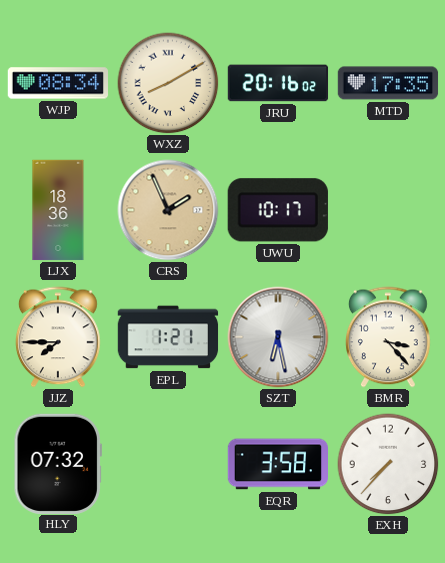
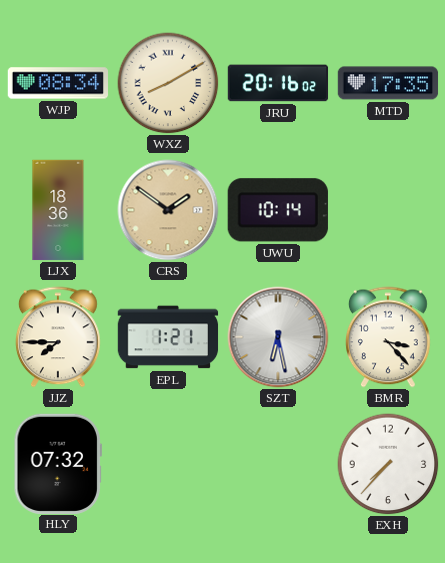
CRS: 1:56 -> 1:51
UWU: 10:17 -> 10:14
EQR: 3:58 -> none
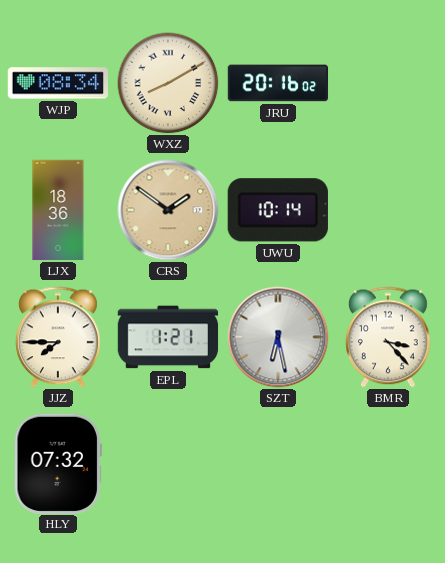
MTD: 17:35 -> none
EXH: 7:37 -> none
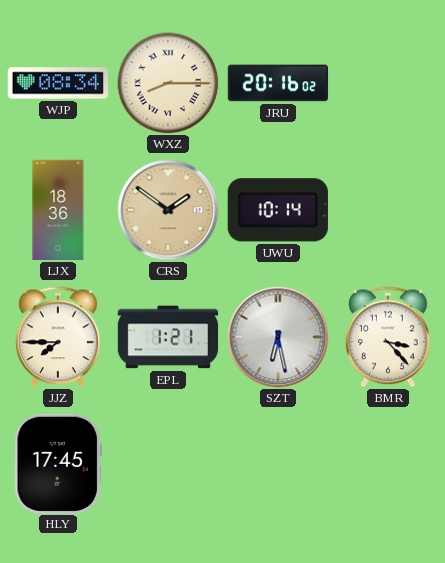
WXZ: 8:10 -> 8:15
HLY: 07:32 -> 17:45
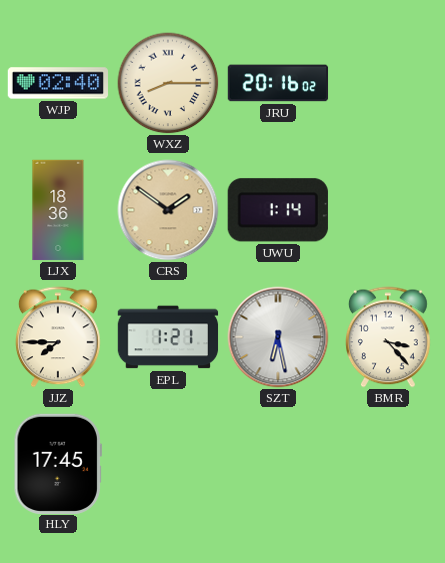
WJP: 08:34 -> 02:40
UWU: 10:14 -> 1:14
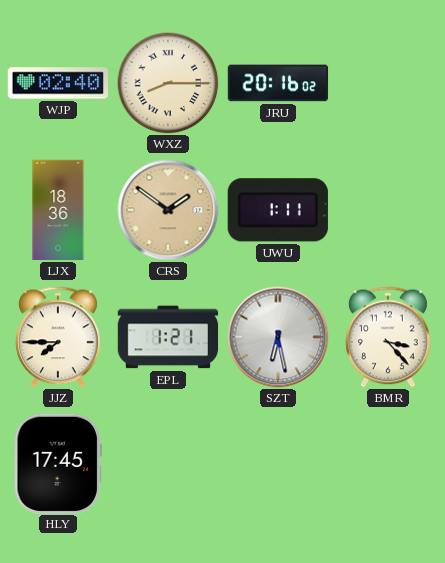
UWU: 1:14 -> 1:11
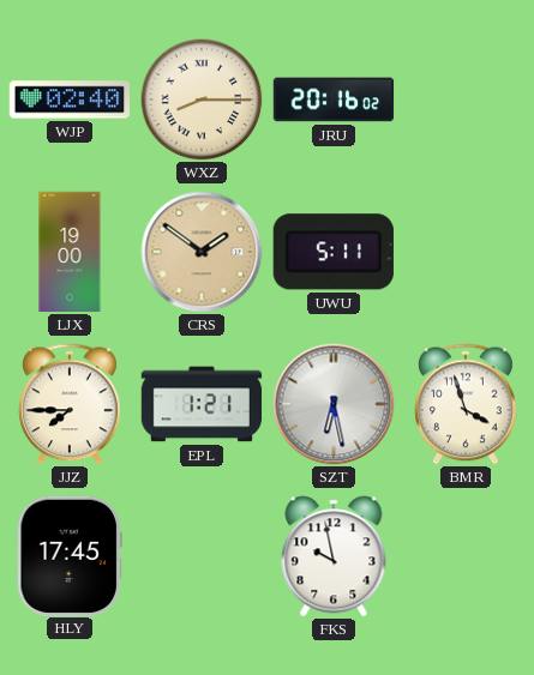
LJX: 18:36 -> 19:00
UWU: 1:11 -> 5:11
BMR: 3:23 -> 3:57
FKS: none -> 9:58
